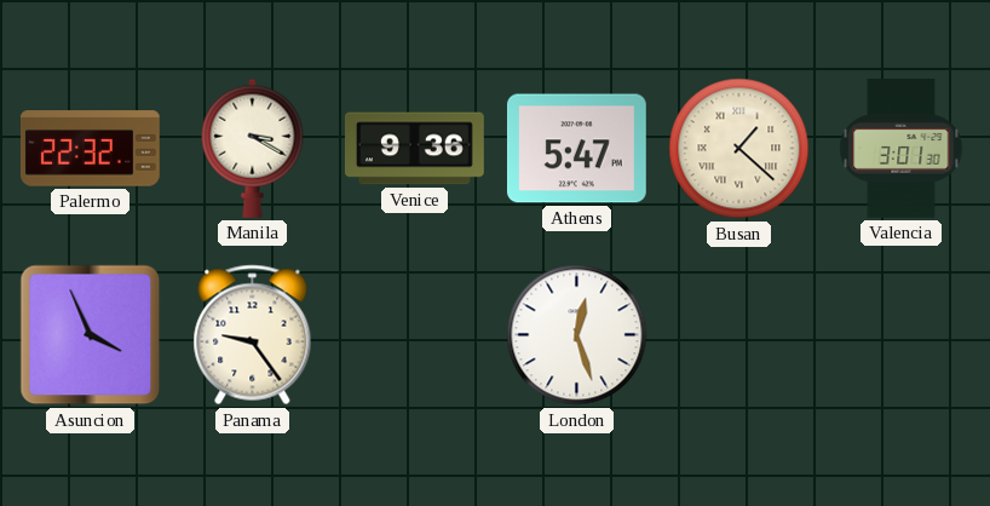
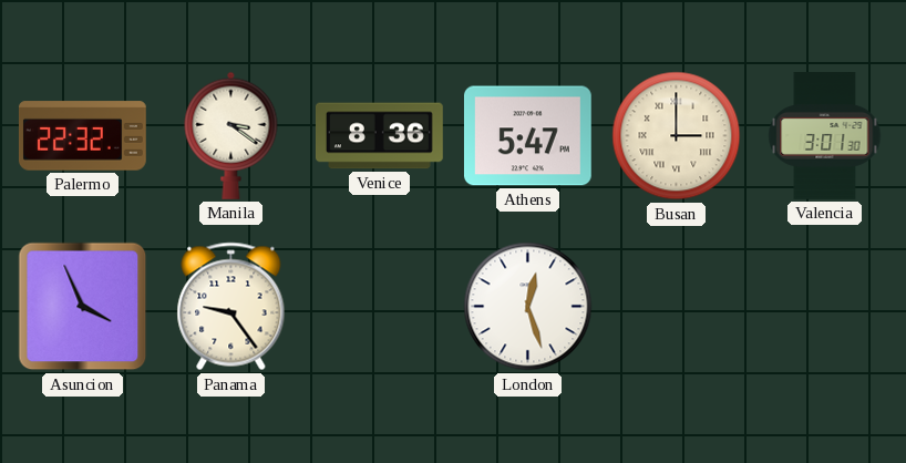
Manila: 3:20 -> 3:21
Venice: 9:36 -> 8:36
Busan: 1:22 -> 3:00
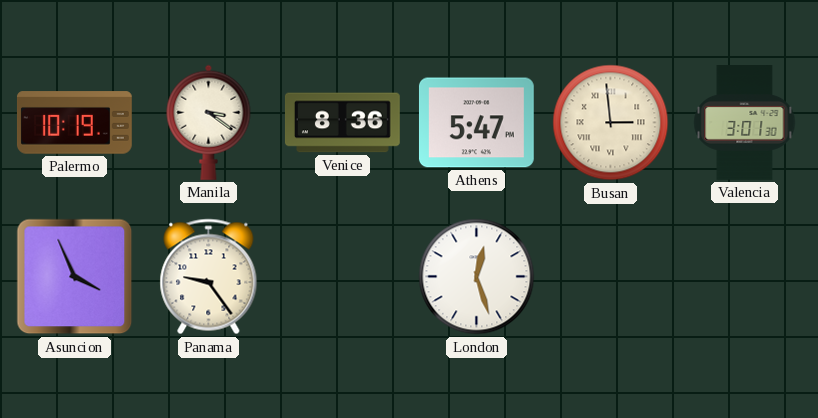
Palermo: 22:32 -> 10:19
Busan: 3:00 -> 2:59
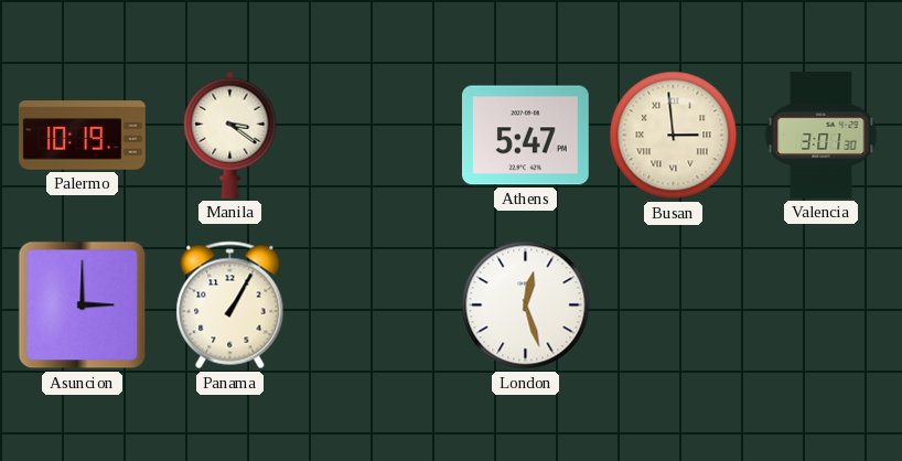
Venice: 8:36 -> none
Asuncion: 3:56 -> 3:00
Panama: 9:24 -> 1:05
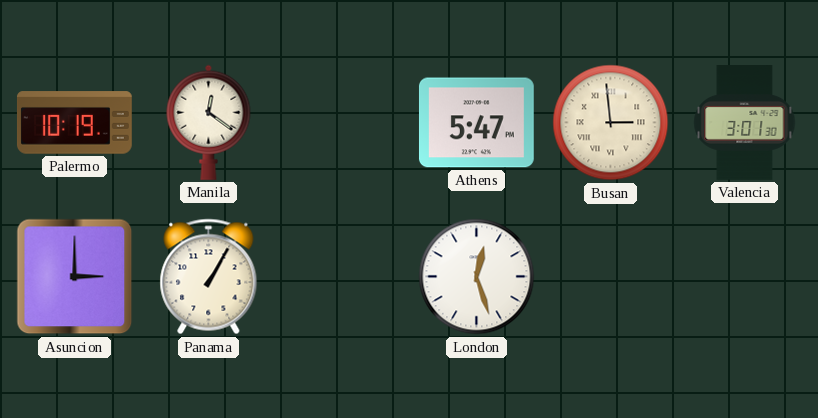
Manila: 3:21 -> 12:21
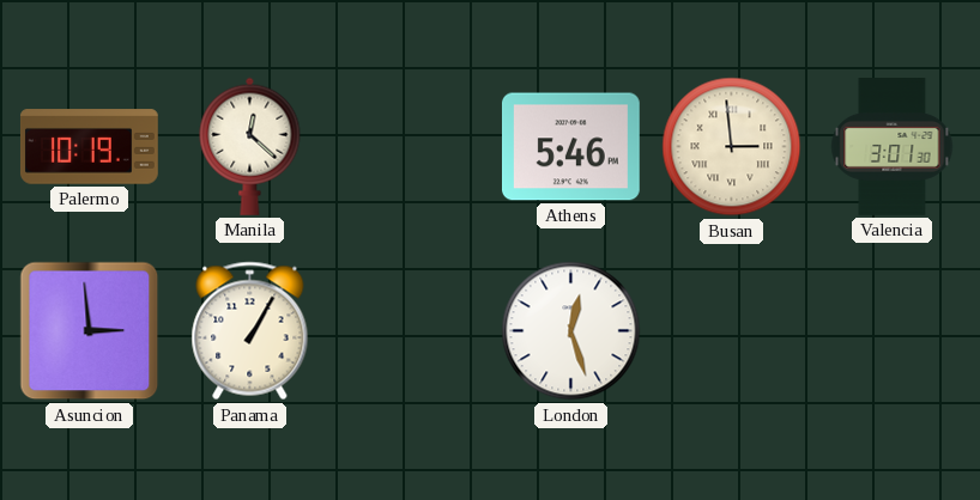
Manila: 12:21 -> 12:22
Athens: 5:47 -> 5:46
Asuncion: 3:00 -> 2:59
